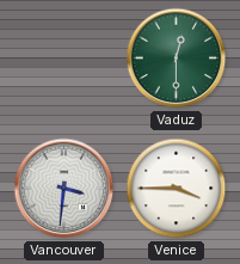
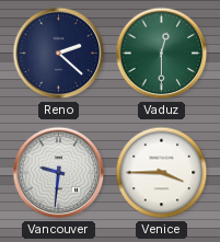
Reno: none -> 2:22
Vancouver: 3:31 -> 9:31
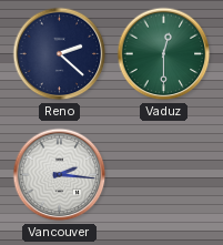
Vancouver: 9:31 -> 2:16
Venice: 3:45 -> none
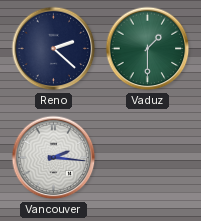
Vaduz: 12:30 -> 1:30
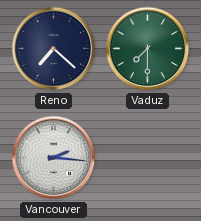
Reno: 2:22 -> 7:22
Vaduz: 1:30 -> 7:30
